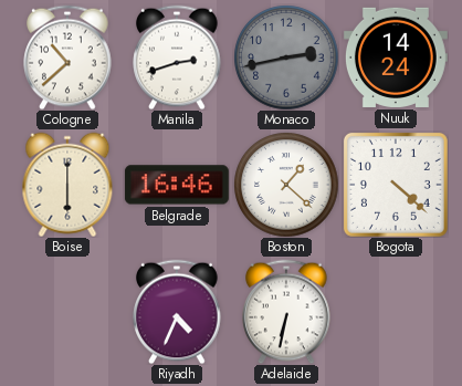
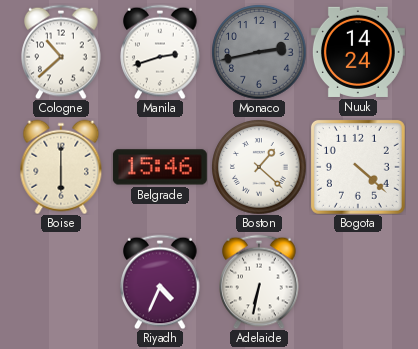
Belgrade: 16:46 -> 15:46
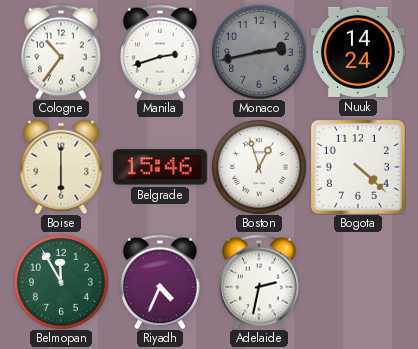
Cologne: 10:38 -> 10:36
Boston: 1:22 -> 12:57
Belmopan: none -> 11:55
Adelaide: 6:32 -> 2:32
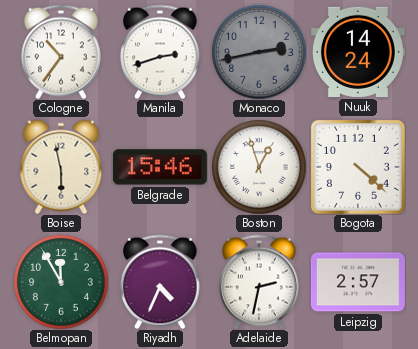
Boise: 6:00 -> 5:58
Leipzig: none -> 2:57
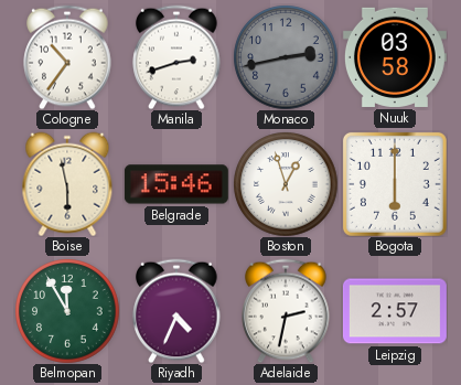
Nuuk: 14:24 -> 03:58
Bogota: 4:22 -> 6:00
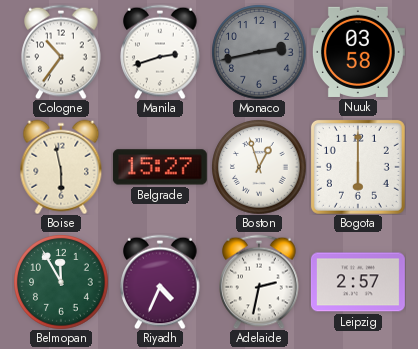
Belgrade: 15:46 -> 15:27
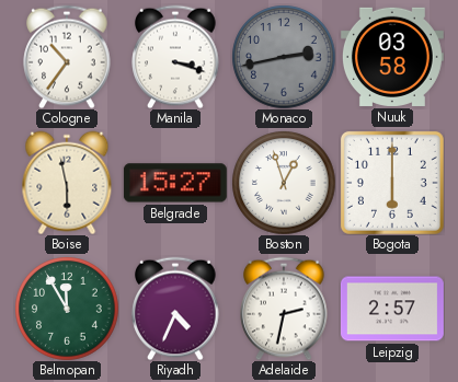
Manila: 2:42 -> 3:18
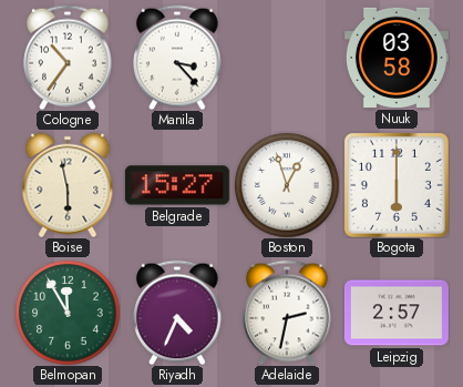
Manila: 3:18 -> 3:23
Monaco: 2:43 -> none
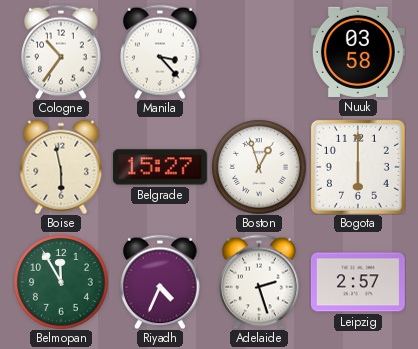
Adelaide: 2:32 -> 2:27
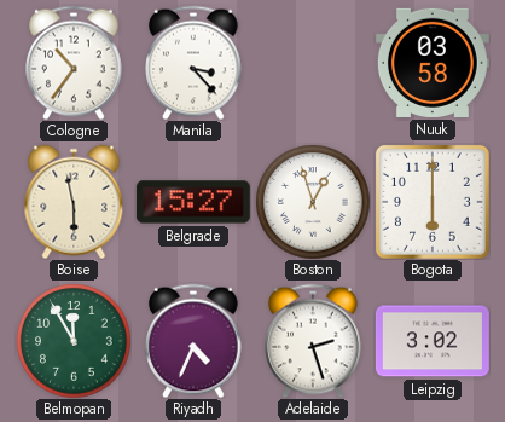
Leipzig: 2:57 -> 3:02
